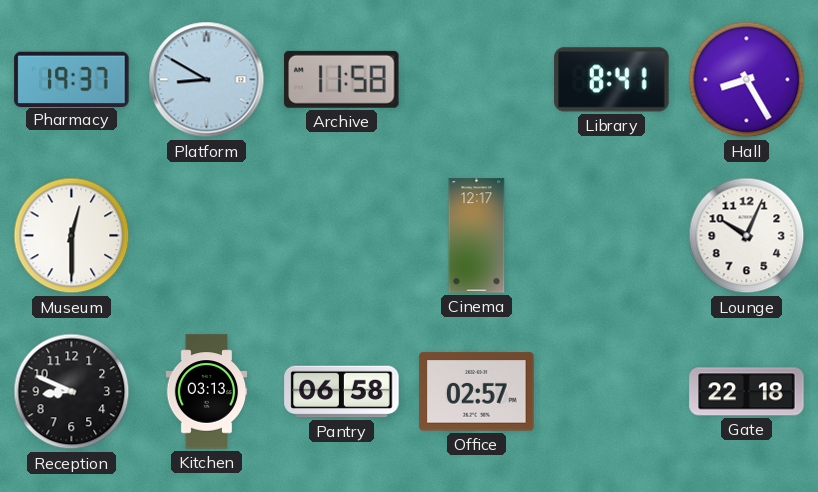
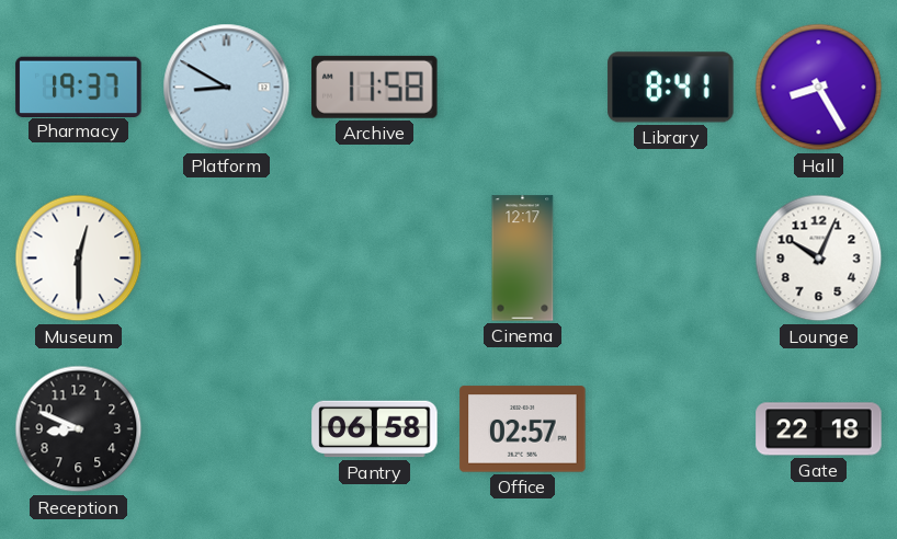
Kitchen: 03:13 -> none
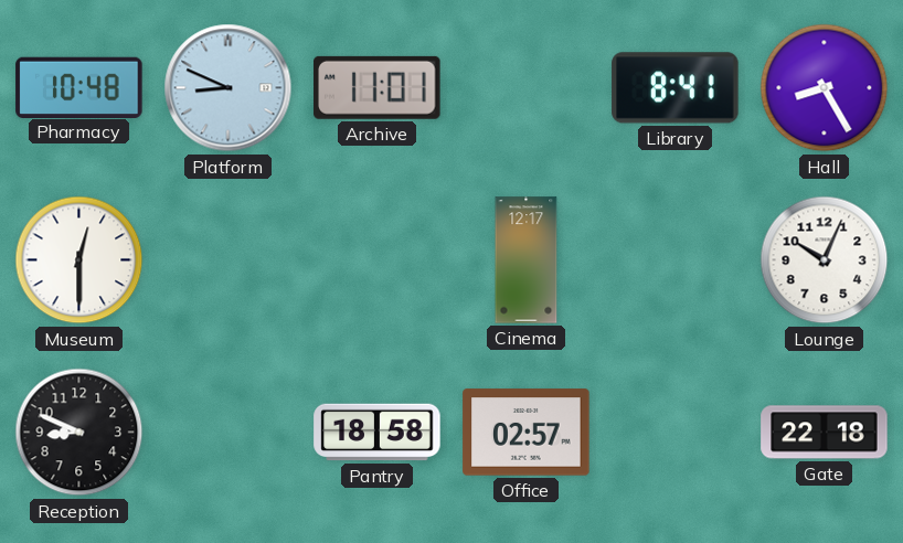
Pharmacy: 19:37 -> 10:48
Platform: 8:50 -> 8:49
Archive: 11:58 -> 11:01
Pantry: 06:58 -> 18:58
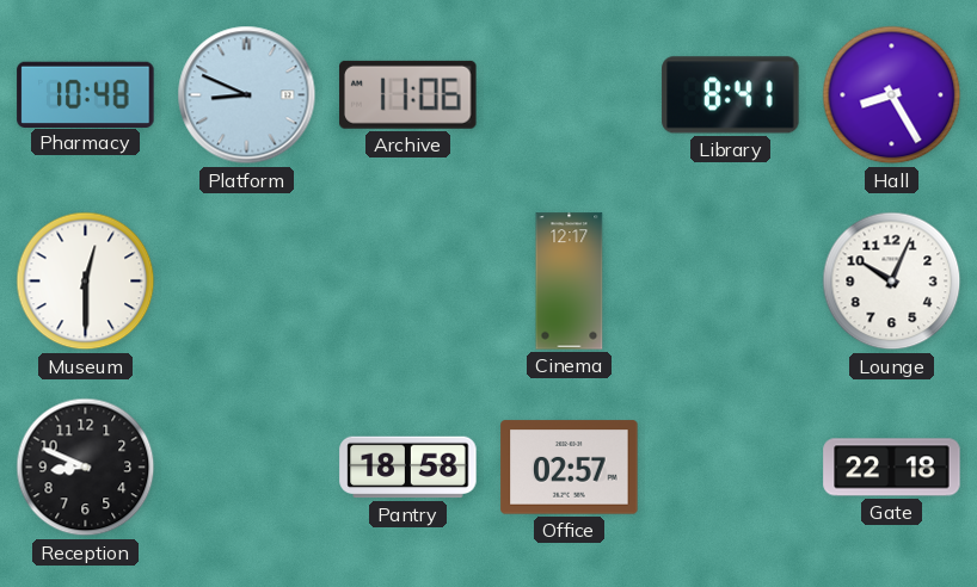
Archive: 11:01 -> 11:06
